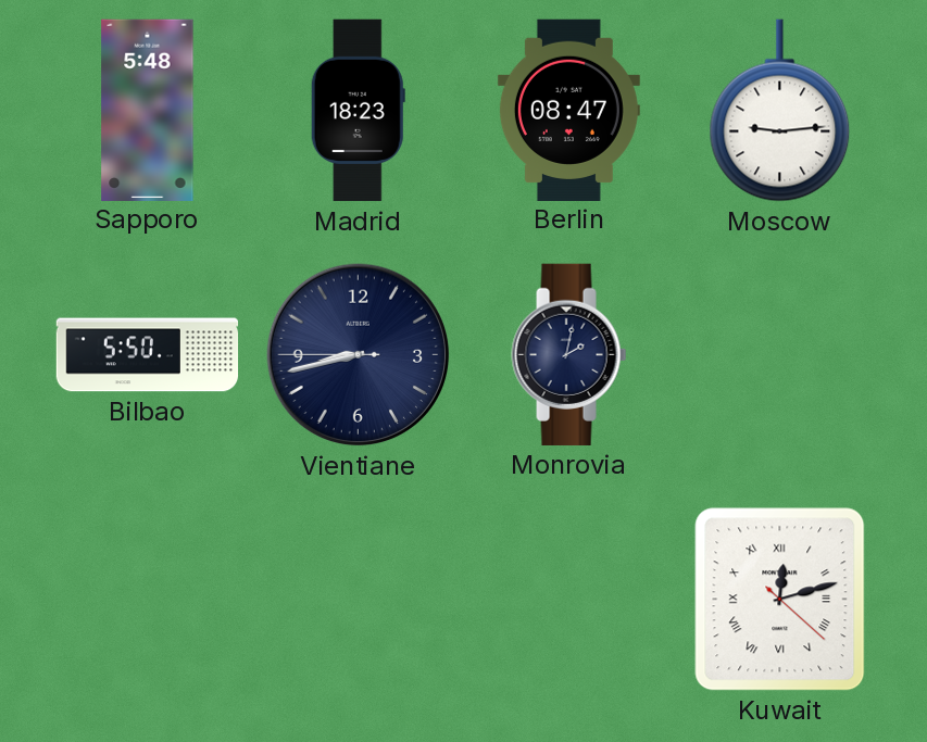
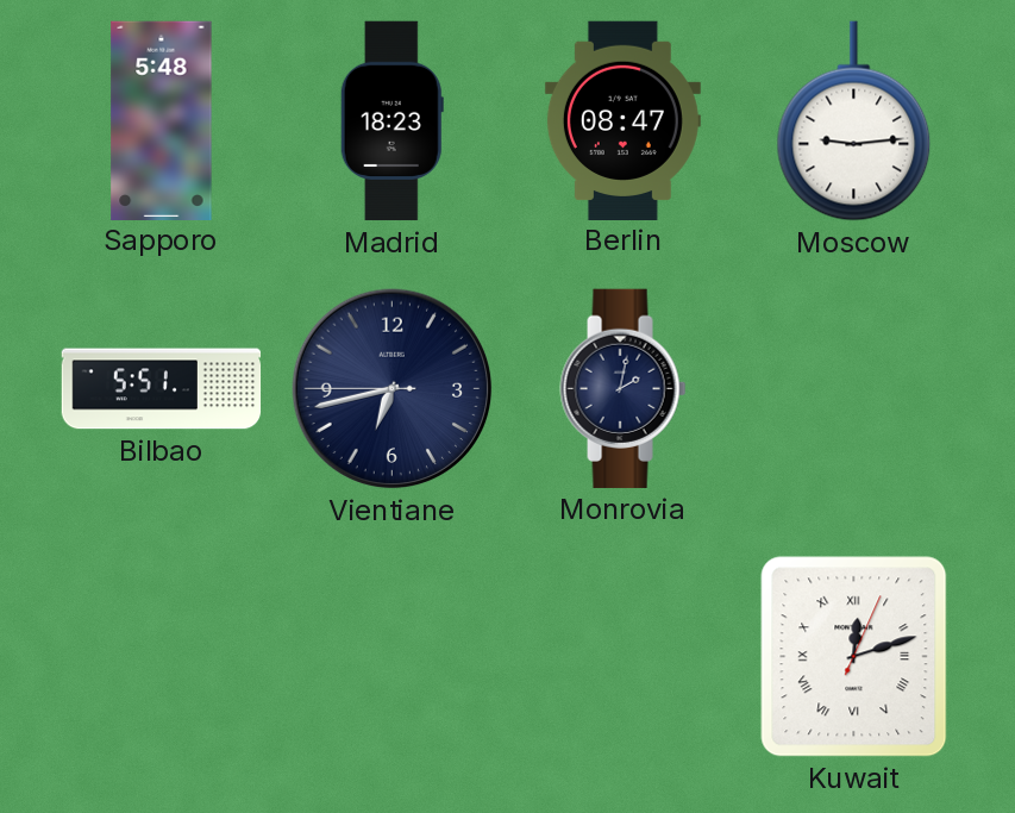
Bilbao: 5:50 -> 5:51
Vientiane: 8:42 -> 6:42
Kuwait: 12:12:22 -> 12:12:04
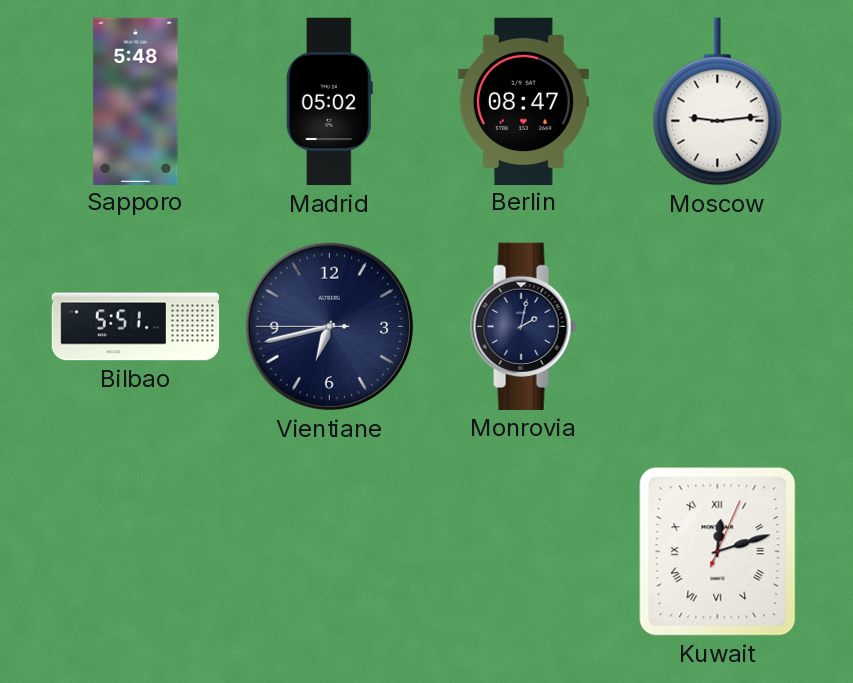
Madrid: 18:23 -> 05:02
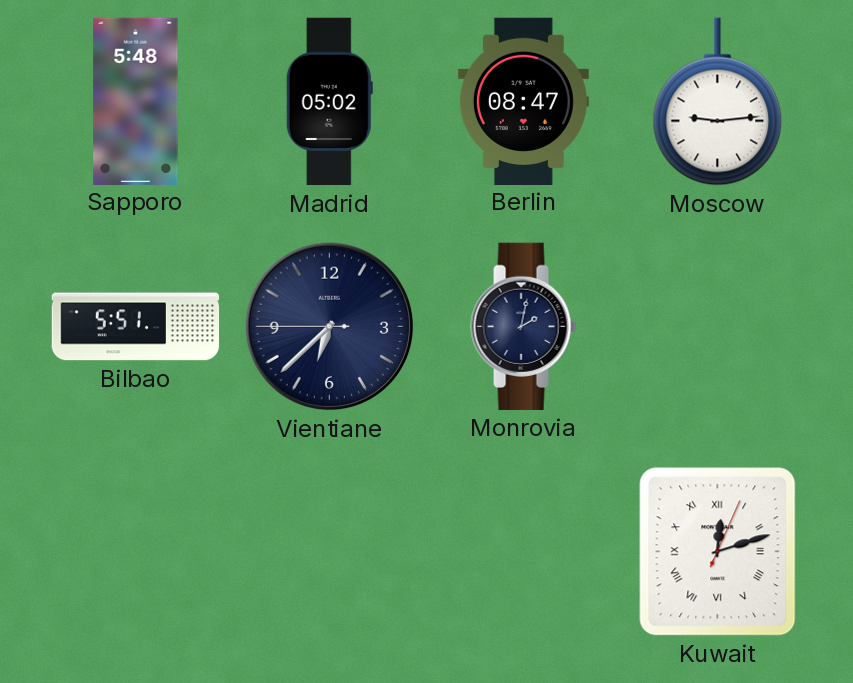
Vientiane: 6:42 -> 6:37
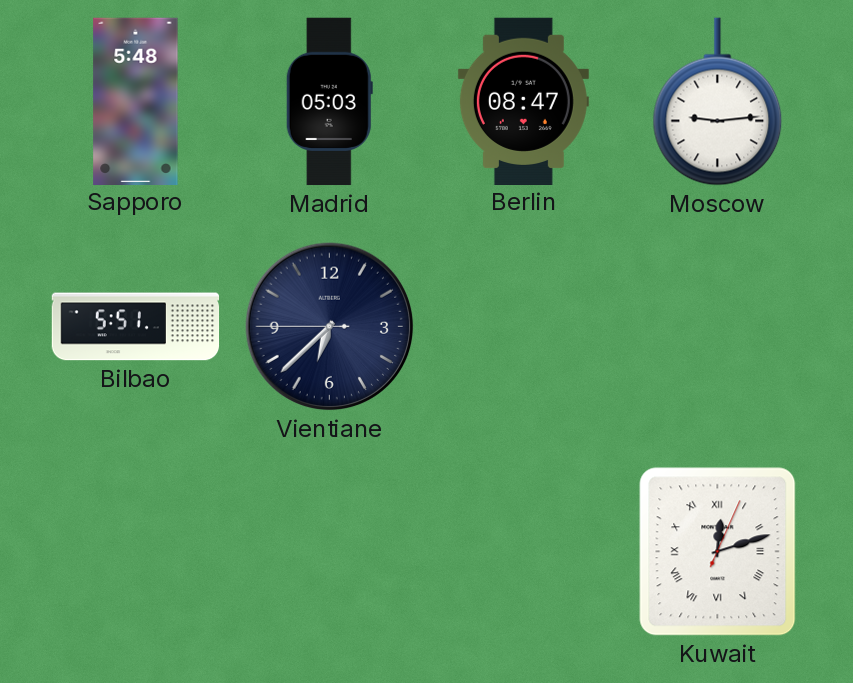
Madrid: 05:02 -> 05:03
Monrovia: 2:02 -> none
